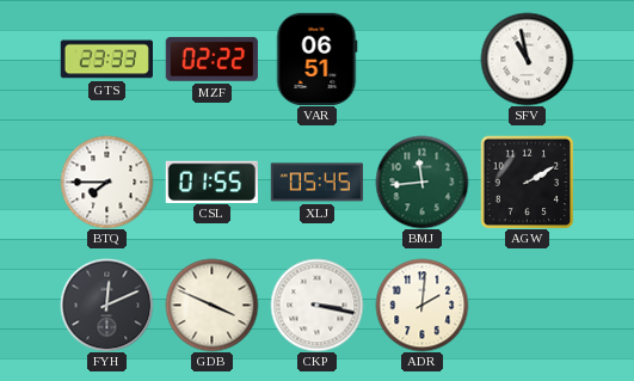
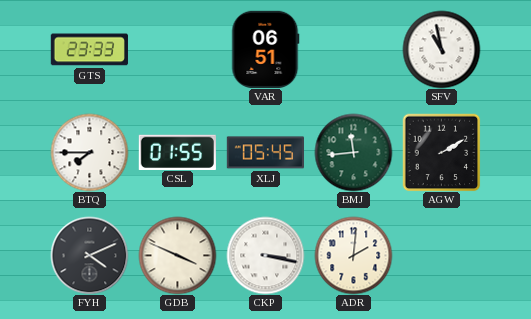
MZF: 02:22 -> none
FYH: 12:11 -> 4:11
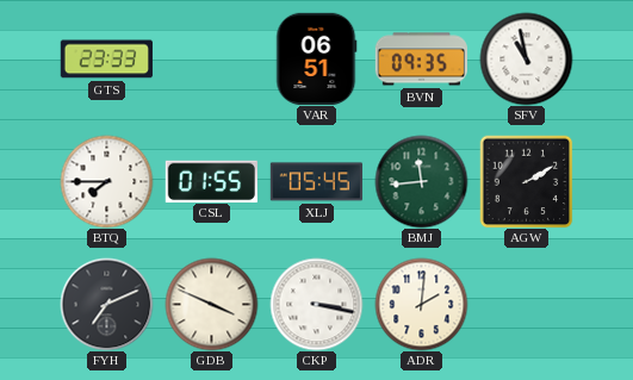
BVN: none -> 09:35
FYH: 4:11 -> 7:11
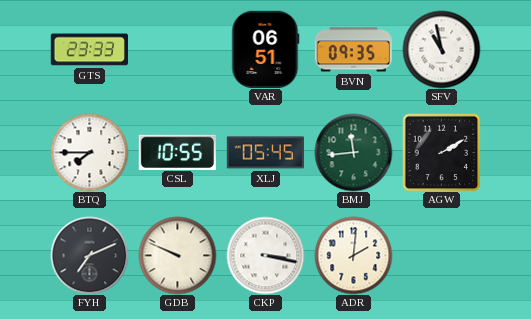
CSL: 01:55 -> 10:55
GDB: 3:49 -> 9:49
